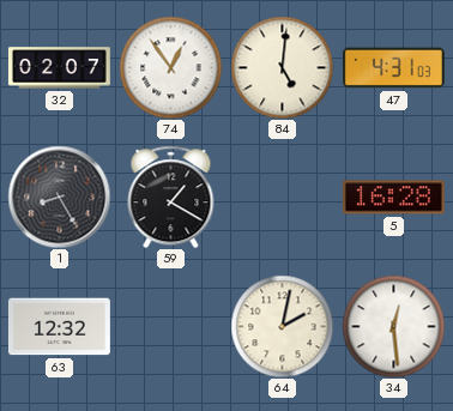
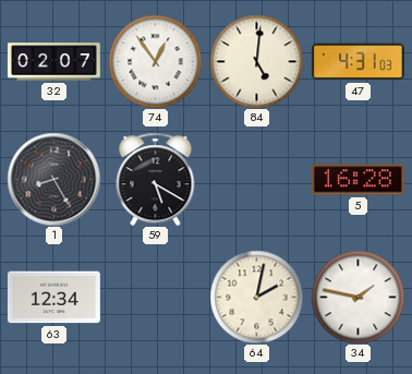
59: 1:20 -> 5:20
63: 12:32 -> 12:34
34: 12:29 -> 1:47
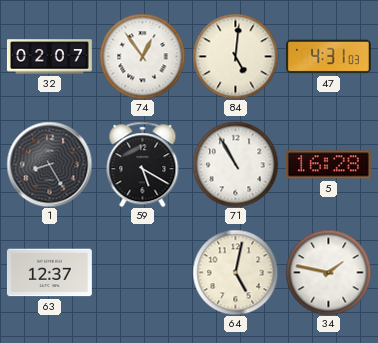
71: none -> 10:55
63: 12:34 -> 12:37
64: 2:02 -> 5:02
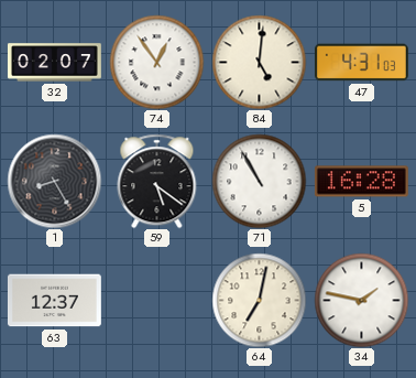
59: 5:20 -> 5:21
64: 5:02 -> 7:02
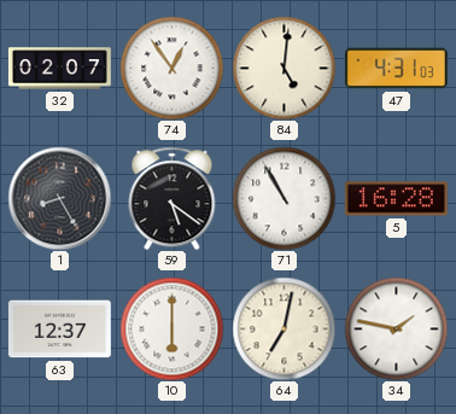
10: none -> 6:00
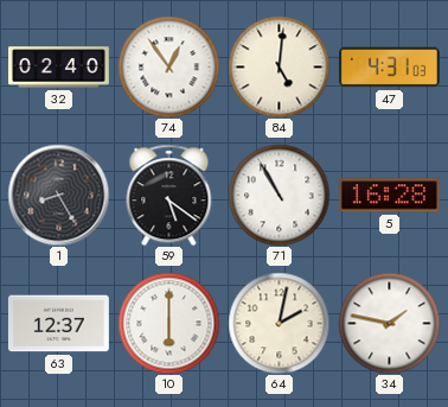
32: 02:07 -> 02:40
64: 7:02 -> 2:02
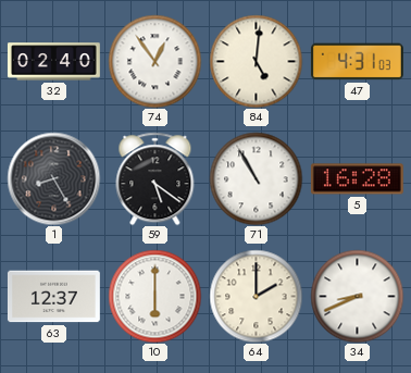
64: 2:02 -> 2:00
34: 1:47 -> 8:41
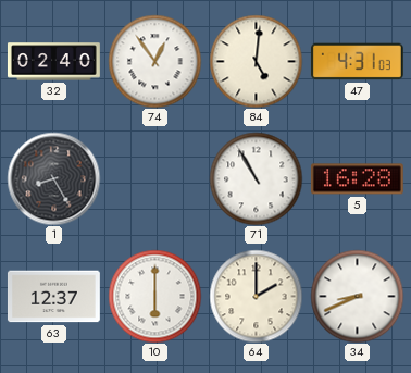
59: 5:21 -> none
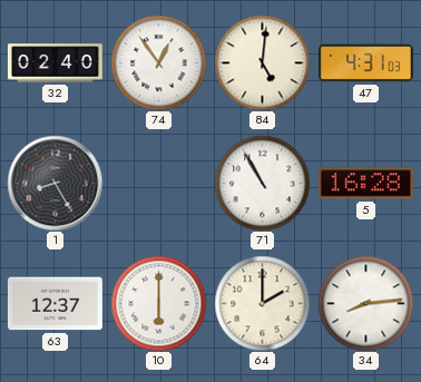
34: 8:41 -> 8:14
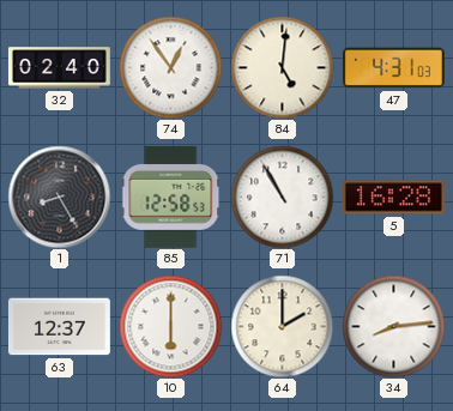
85: none -> 12:58
